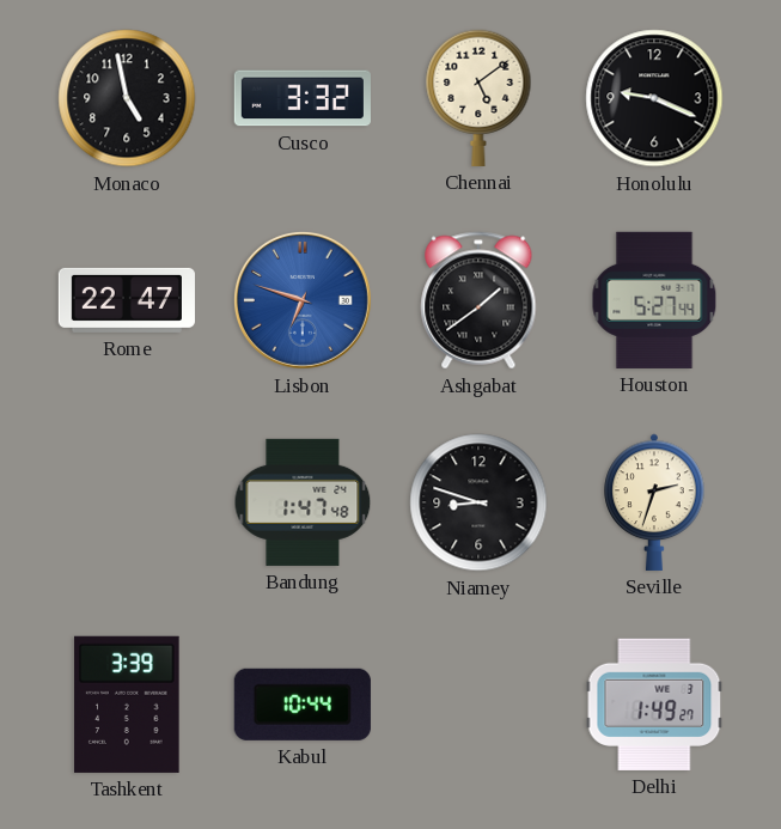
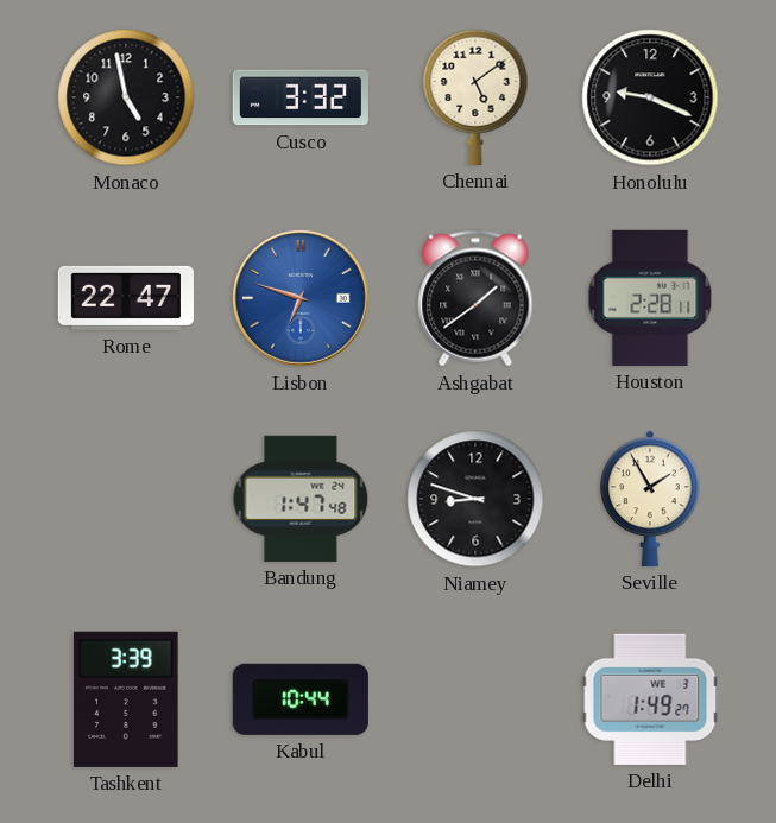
Houston: 5:27 -> 2:28
Seville: 2:33 -> 1:55
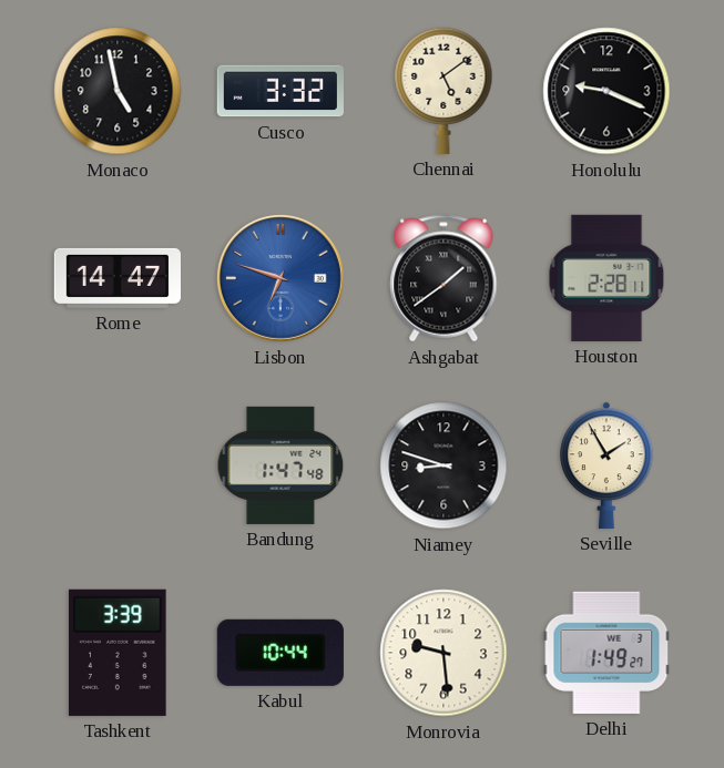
Rome: 22:47 -> 14:47
Monrovia: none -> 9:29
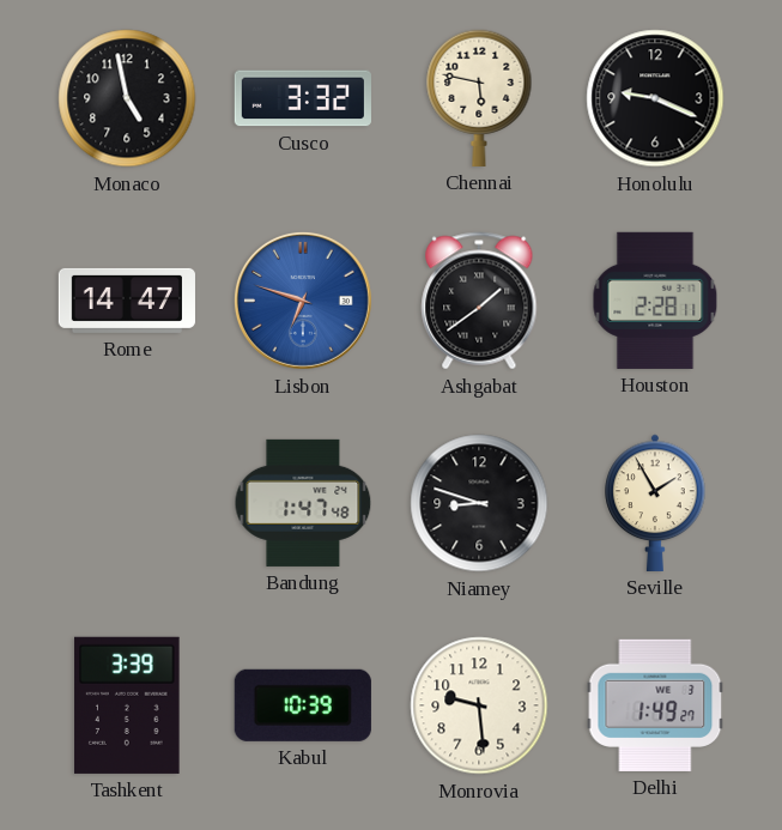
Chennai: 5:09 -> 5:47
Kabul: 10:44 -> 10:39
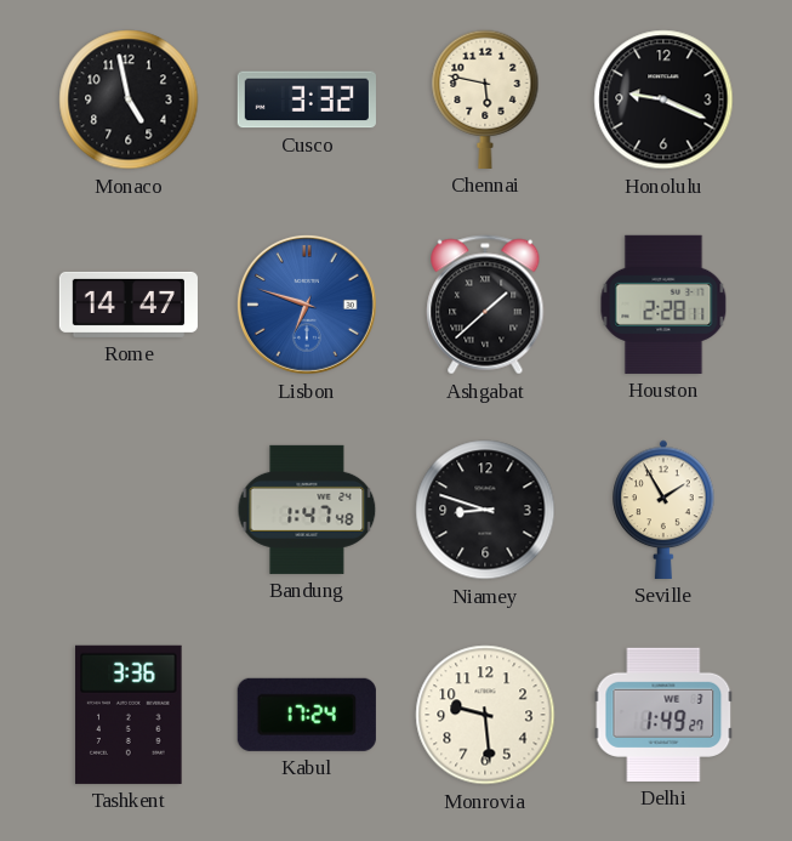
Ashgabat: 1:39 -> 1:38
Tashkent: 3:39 -> 3:36
Kabul: 10:39 -> 17:24
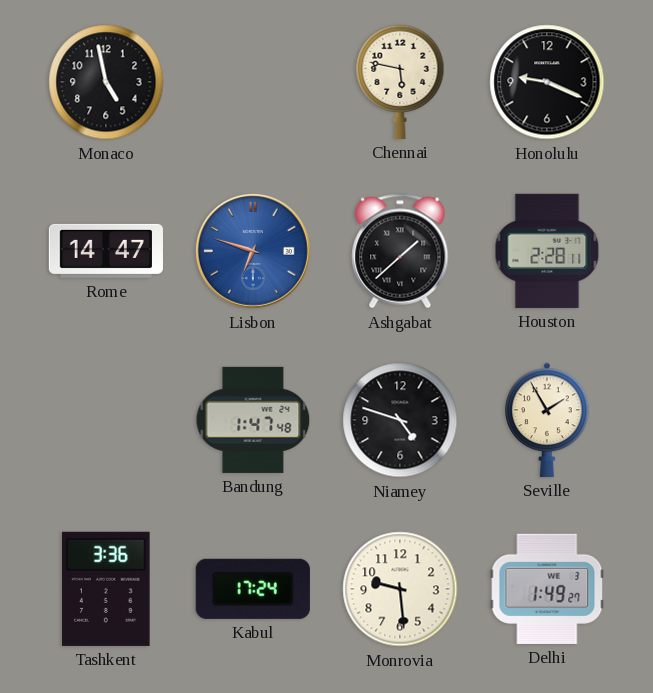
Cusco: 3:32 -> none
Niamey: 8:48 -> 4:48
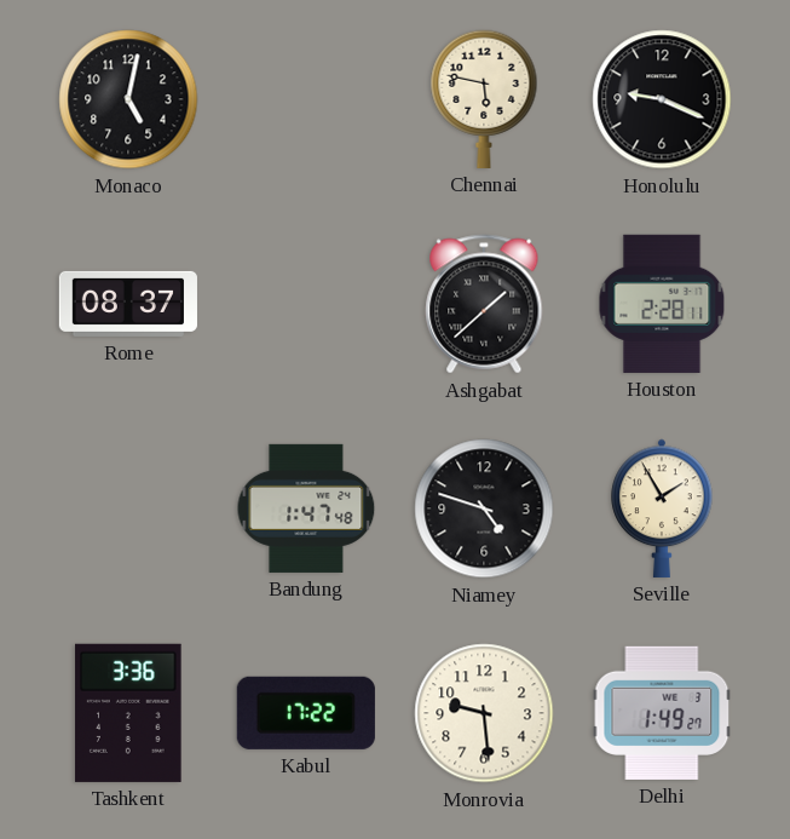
Monaco: 4:58 -> 5:02
Rome: 14:47 -> 08:37
Lisbon: 6:48 -> none
Kabul: 17:24 -> 17:22
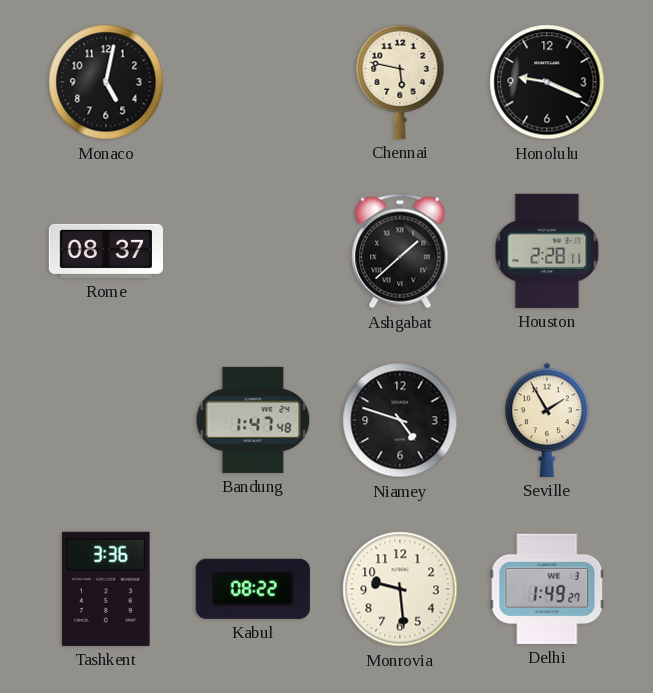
Kabul: 17:22 -> 08:22
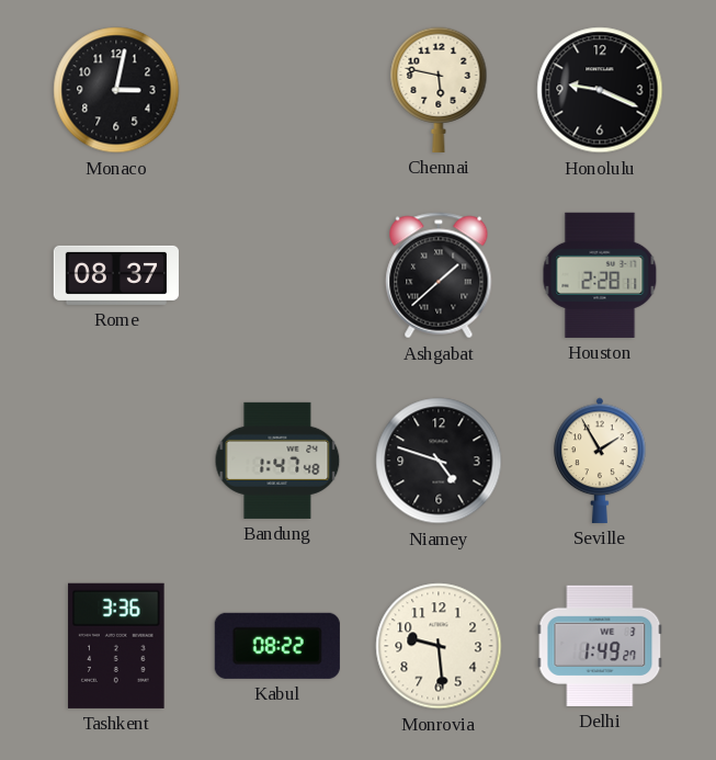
Monaco: 5:02 -> 3:02
